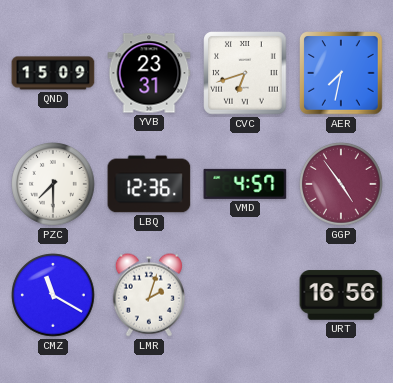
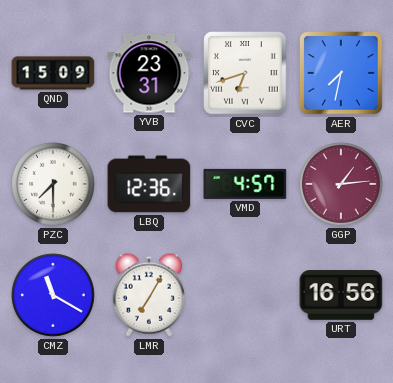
GGP: 4:54 -> 1:14
LMR: 2:03 -> 7:05
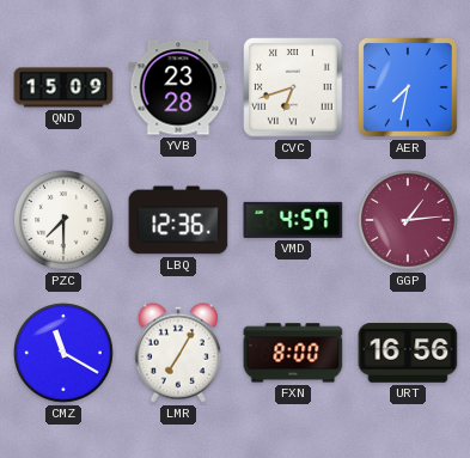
YVB: 23:31 -> 23:28
FXN: none -> 8:00
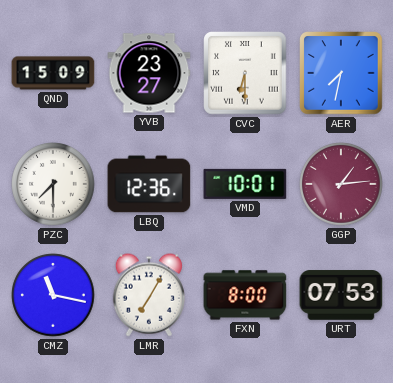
YVB: 23:28 -> 23:27
CVC: 6:42 -> 6:30
VMD: 4:57 -> 10:01
CMZ: 11:20 -> 11:17
URT: 16:56 -> 07:53
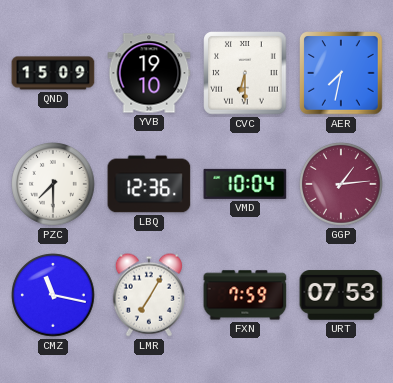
YVB: 23:27 -> 19:10
VMD: 10:01 -> 10:04
FXN: 8:00 -> 7:59
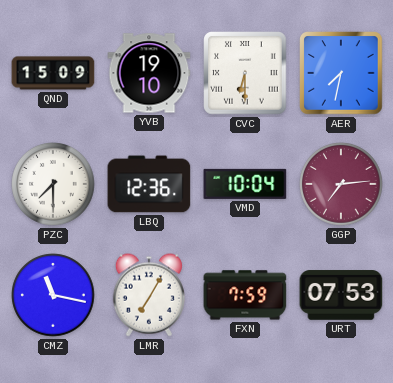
GGP: 1:14 -> 7:14
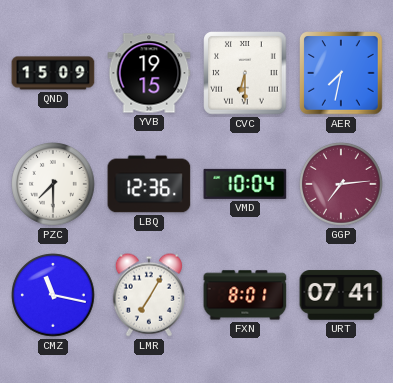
YVB: 19:10 -> 19:15
FXN: 7:59 -> 8:01
URT: 07:53 -> 07:41
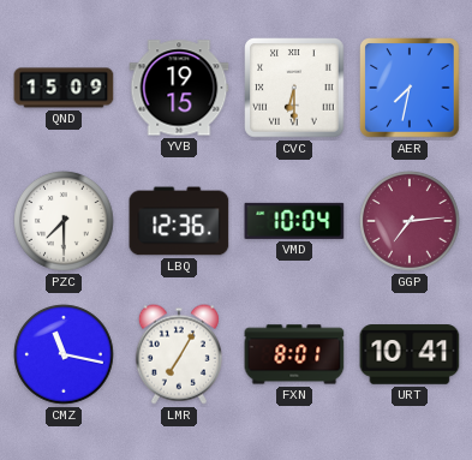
URT: 07:41 -> 10:41
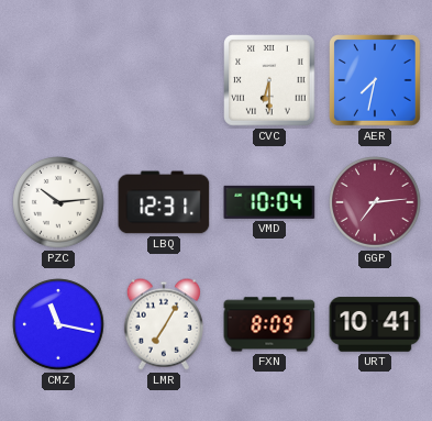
QND: 15:09 -> none
YVB: 19:15 -> none
PZC: 7:30 -> 10:14
LBQ: 12:36 -> 12:31
FXN: 8:01 -> 8:09
